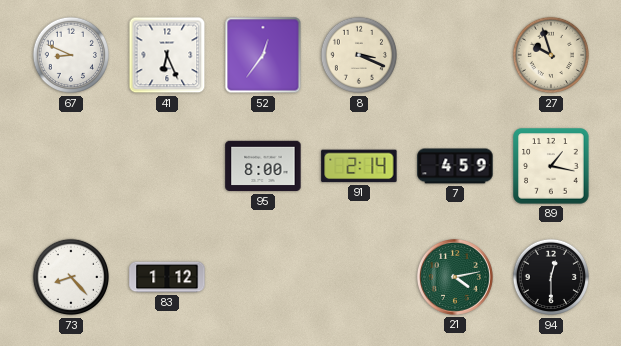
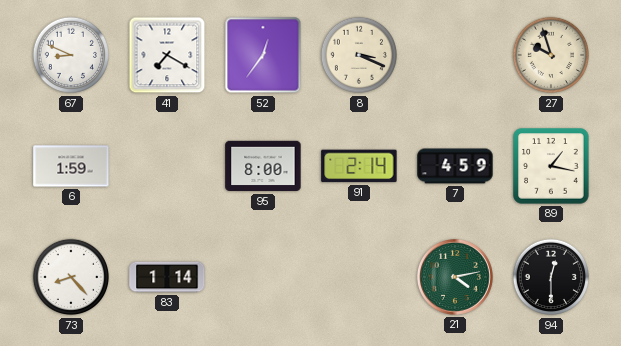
41: 6:26 -> 7:20
6: none -> 1:59
83: 1:12 -> 1:14
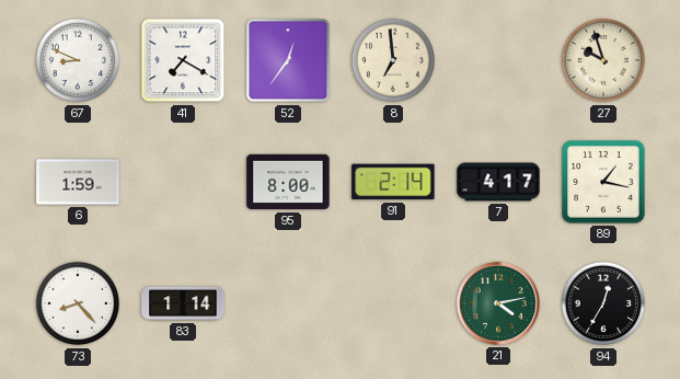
8: 3:19 -> 6:59
7: 4:59 -> 4:17
94: 12:30 -> 12:35
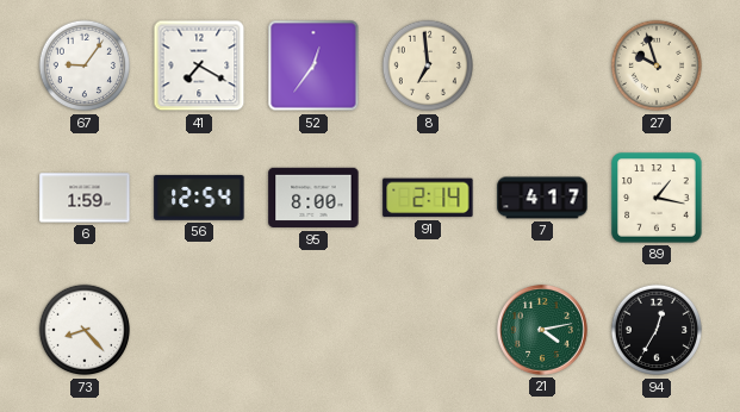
67: 8:49 -> 9:06
56: none -> 12:54
83: 1:14 -> none
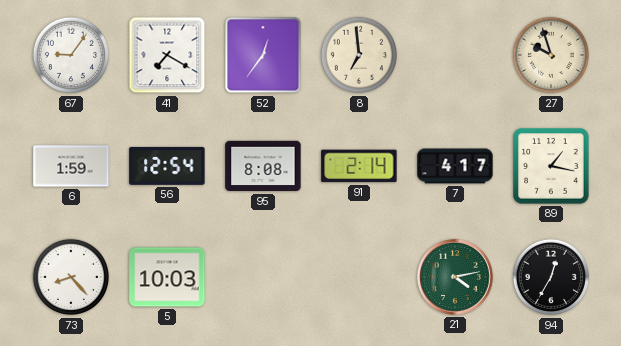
95: 8:00 -> 8:08
5: none -> 10:03
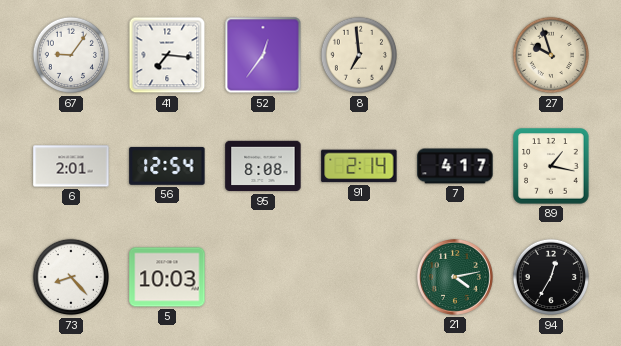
41: 7:20 -> 7:16
6: 1:59 -> 2:01
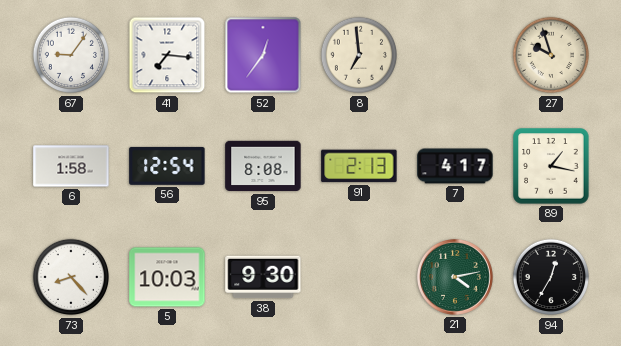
6: 2:01 -> 1:58
91: 2:14 -> 2:13
38: none -> 9:30
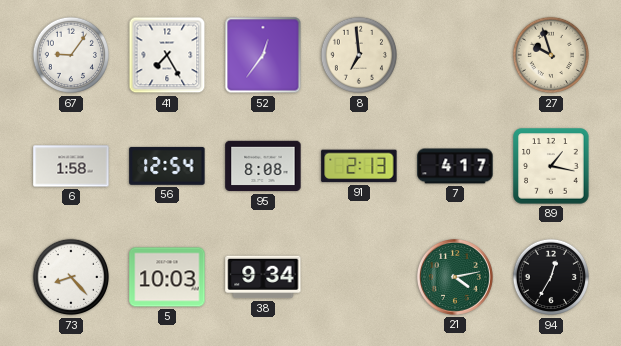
41: 7:16 -> 7:25
38: 9:30 -> 9:34
